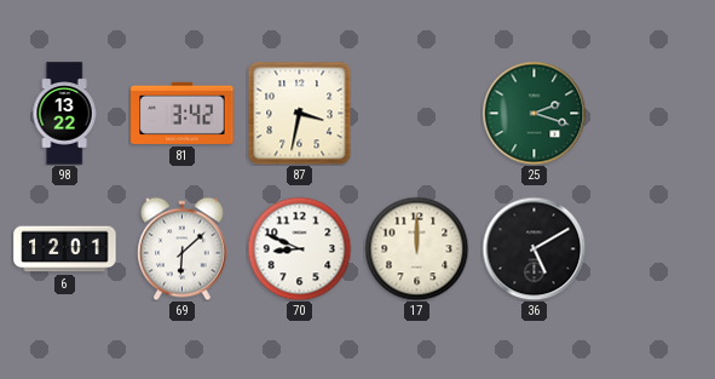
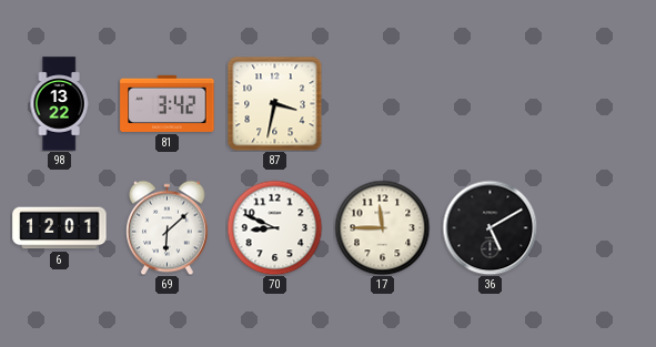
25: 2:18 -> none
17: 12:00 -> 11:45
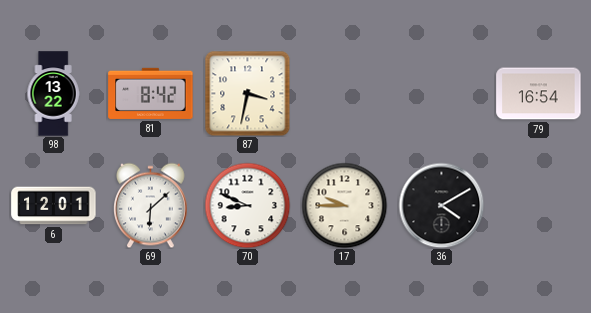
81: 3:42 -> 8:42
79: none -> 16:54
17: 11:45 -> 9:45
36: 5:10 -> 4:10
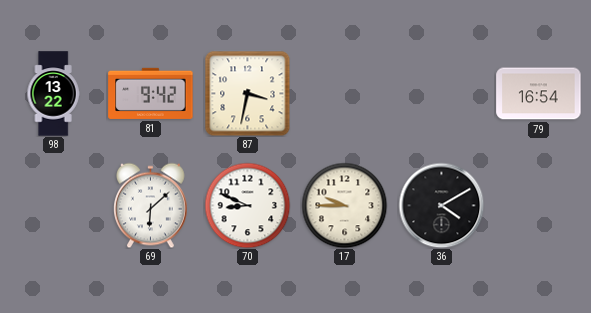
81: 8:42 -> 9:42
6: 12:01 -> none
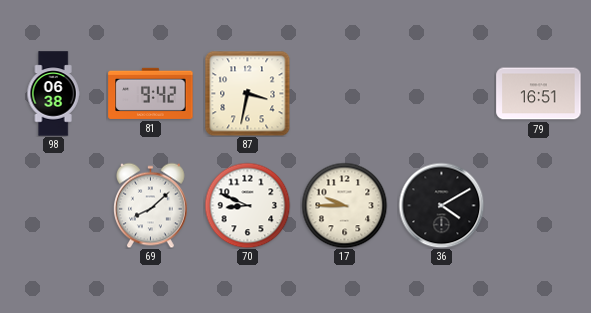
98: 13:22 -> 06:38
79: 16:54 -> 16:51
69: 6:08 -> 8:08
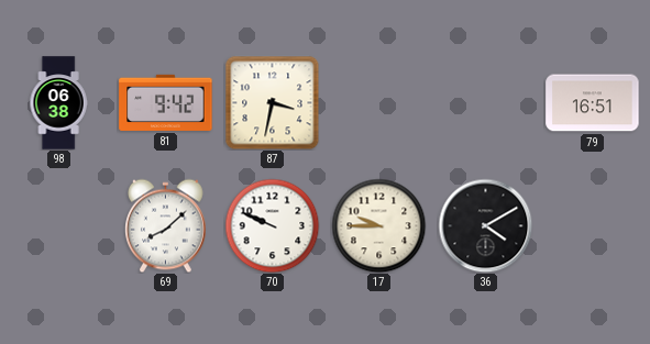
70: 8:49 -> 9:49
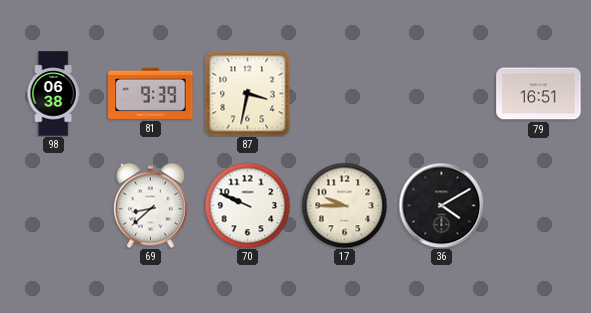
81: 9:42 -> 9:39
69: 8:08 -> 8:38
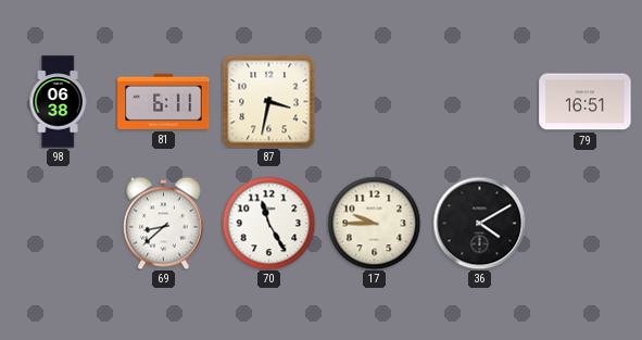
81: 9:39 -> 6:11
70: 9:49 -> 11:25
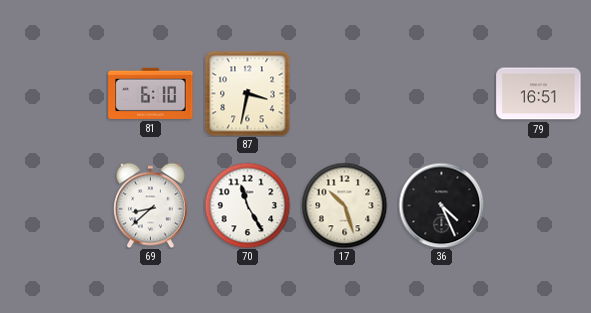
98: 06:38 -> none
81: 6:11 -> 6:10
17: 9:45 -> 10:27
36: 4:10 -> 4:26
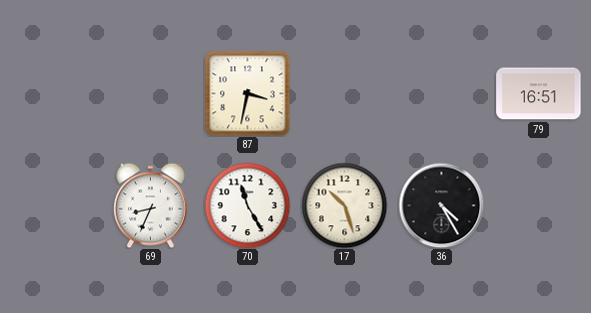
81: 6:10 -> none
69: 8:38 -> 8:34
36: 4:26 -> 4:25
